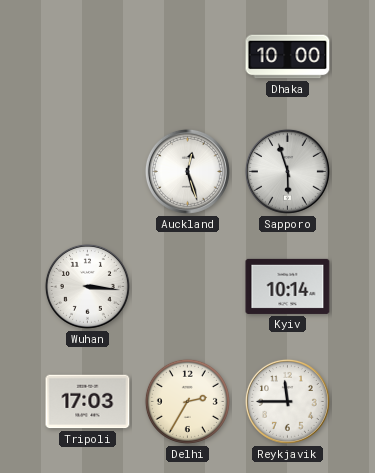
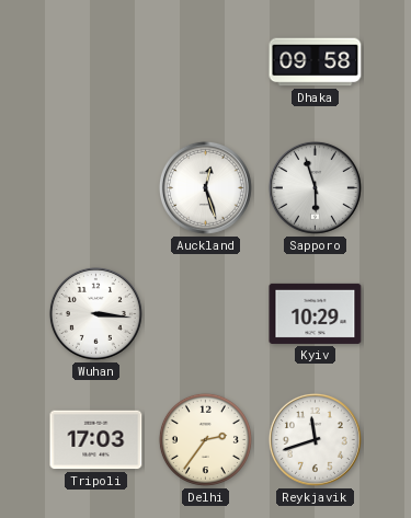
Dhaka: 10:00 -> 09:58
Kyiv: 10:14 -> 10:29
Delhi: 2:35 -> 2:36
Reykjavik: 11:45 -> 11:42
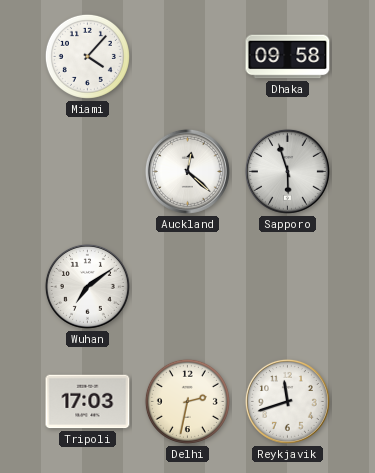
Miami: none -> 4:07
Auckland: 12:27 -> 12:22
Wuhan: 3:16 -> 7:09
Kyiv: 10:29 -> none
Delhi: 2:36 -> 2:32
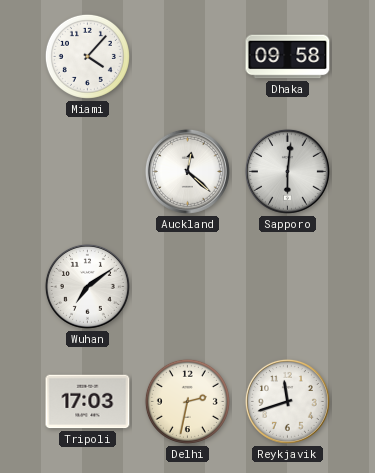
Sapporo: 5:57 -> 6:01
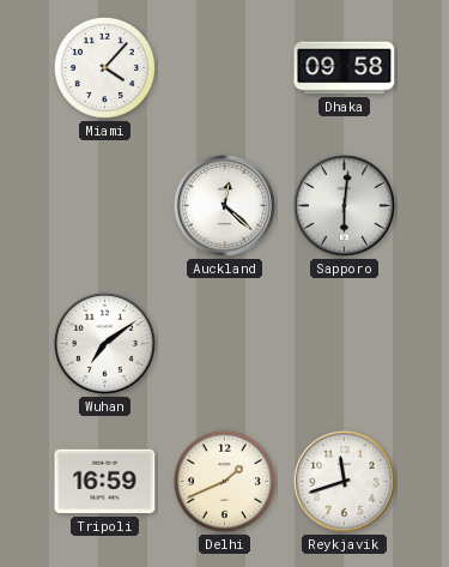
Tripoli: 17:03 -> 16:59
Delhi: 2:32 -> 1:41
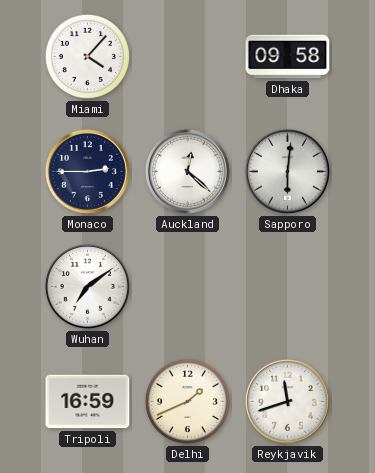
Monaco: none -> 2:45
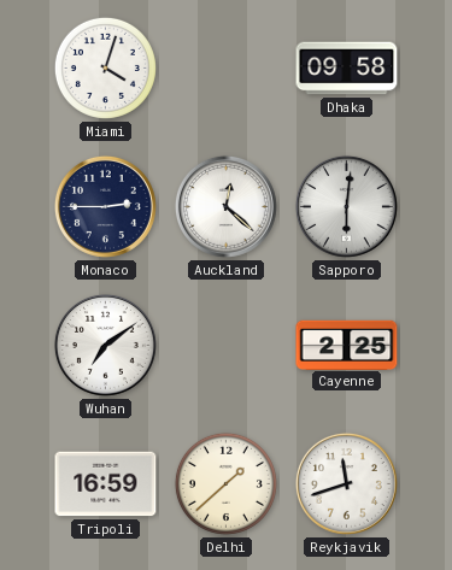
Miami: 4:07 -> 4:03
Cayenne: none -> 2:25
Delhi: 1:41 -> 1:38
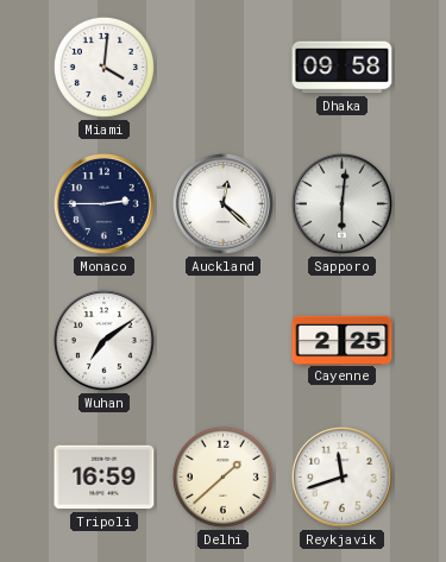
Miami: 4:03 -> 4:01
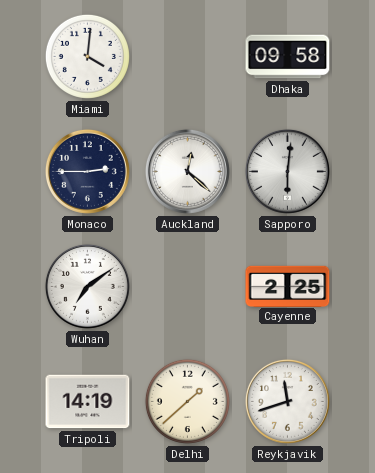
Tripoli: 16:59 -> 14:19
